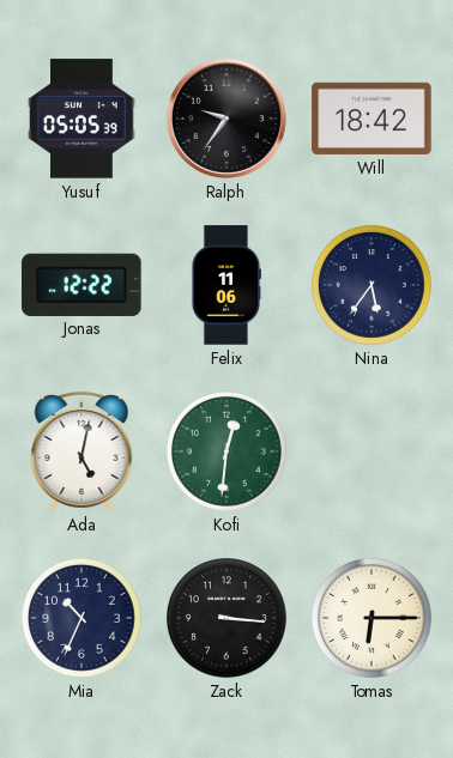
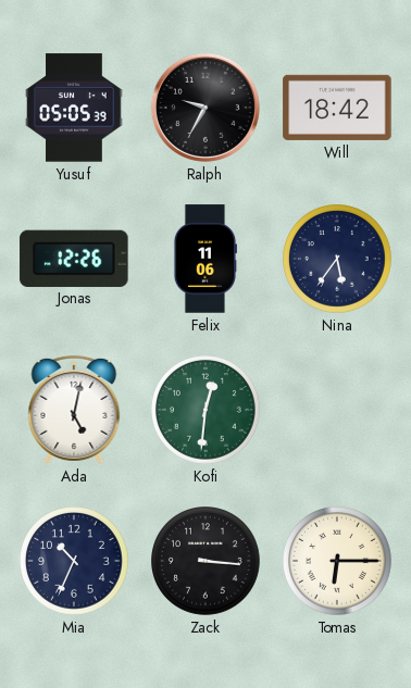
Ralph: 9:36 -> 9:35
Jonas: 12:22 -> 12:26
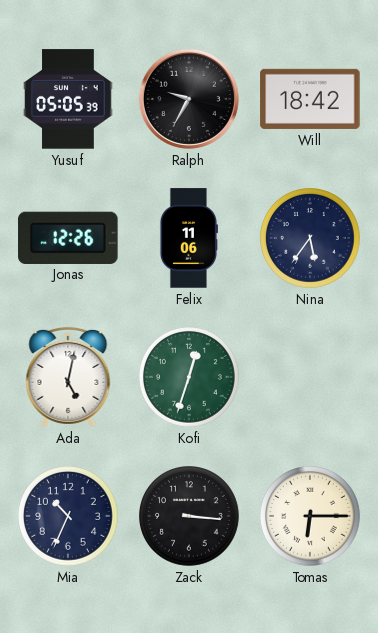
Kofi: 12:31 -> 12:33
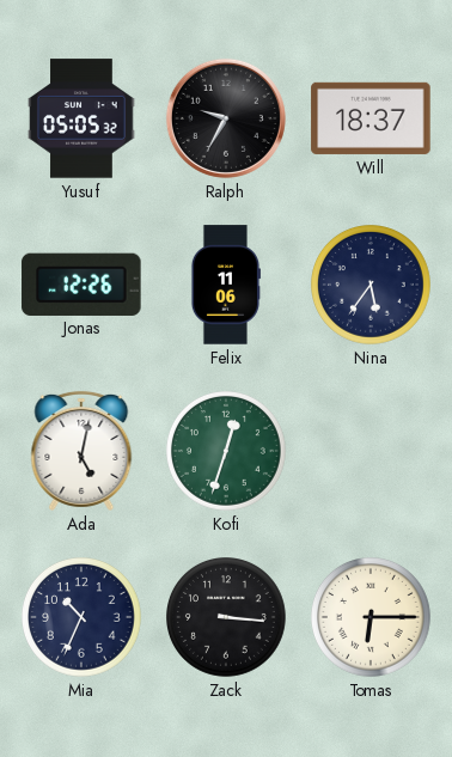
Yusuf: 05:05:39 -> 05:05:32
Will: 18:42 -> 18:37
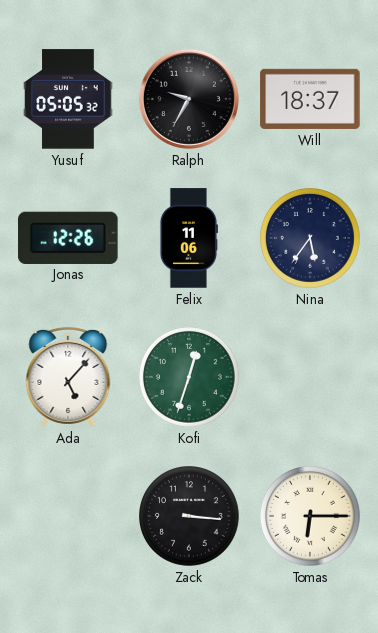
Ada: 5:02 -> 5:07
Mia: 10:34 -> none
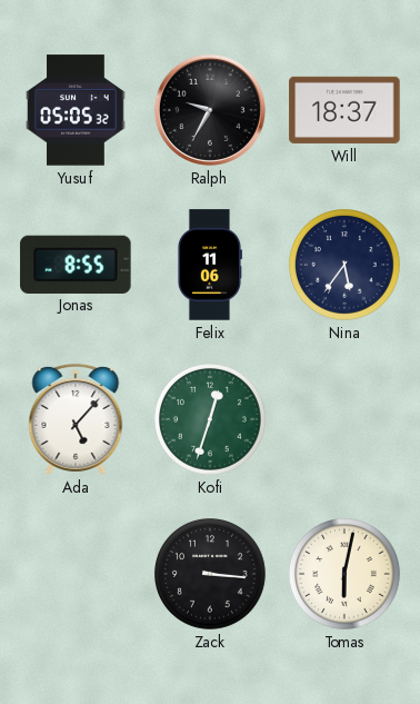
Jonas: 12:26 -> 8:55
Tomas: 6:15 -> 6:02
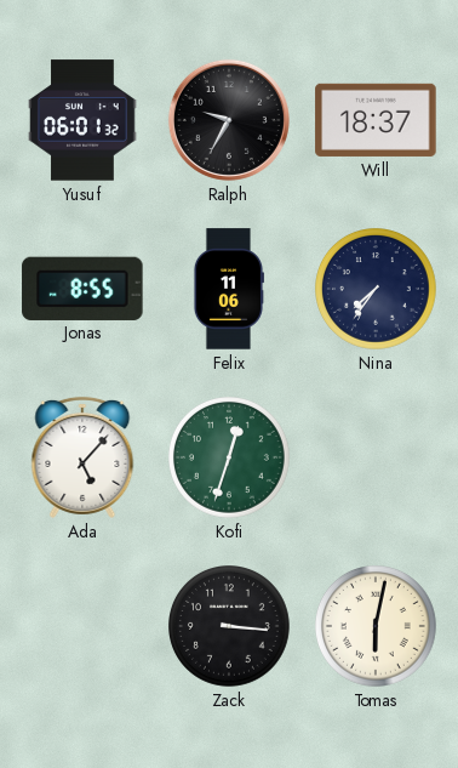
Yusuf: 05:05 -> 06:01
Nina: 5:36 -> 7:36
